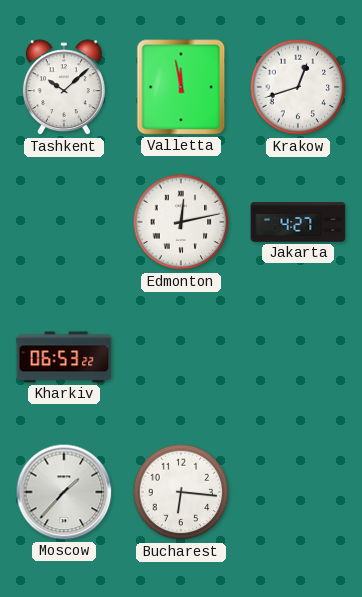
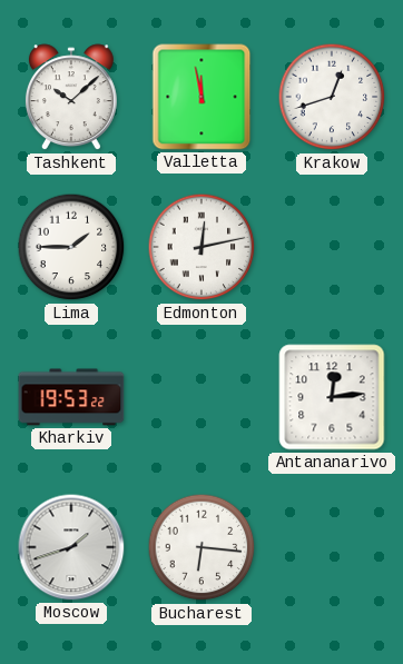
Lima: none -> 1:45
Jakarta: 4:27 -> none
Kharkiv: 06:53 -> 19:53
Antananarivo: none -> 12:14
Moscow: 1:37 -> 1:42
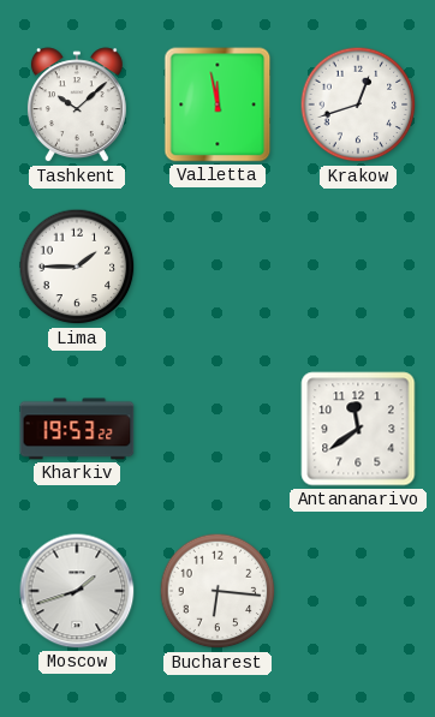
Edmonton: 12:13 -> none
Antananarivo: 12:14 -> 11:39
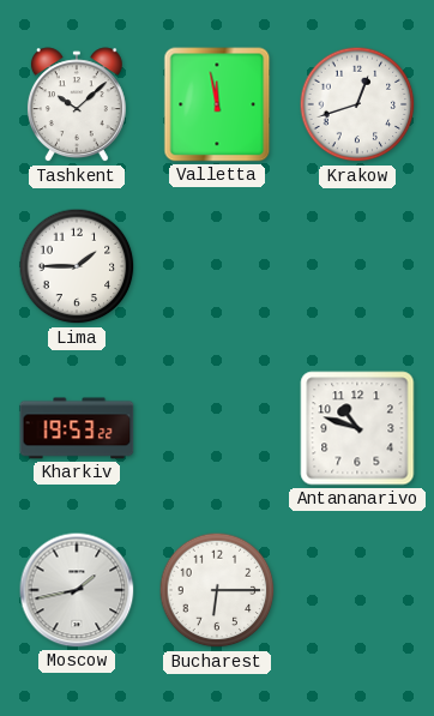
Antananarivo: 11:39 -> 10:48
Moscow: 1:42 -> 1:43
Bucharest: 6:16 -> 6:15
